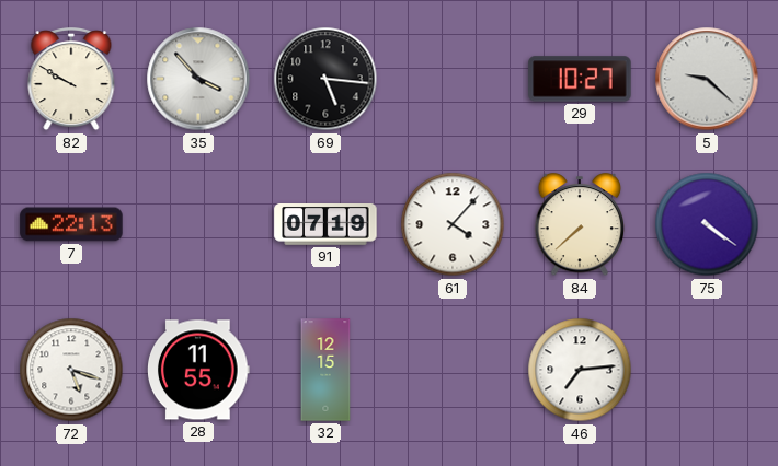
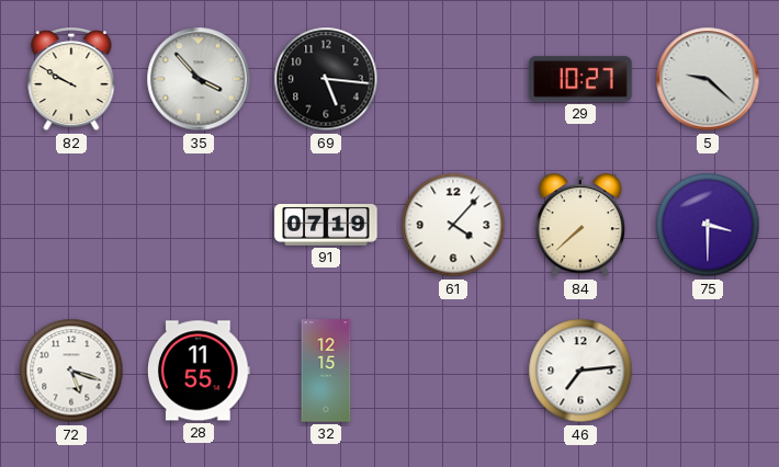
7: 22:13 -> none
75: 4:21 -> 3:30
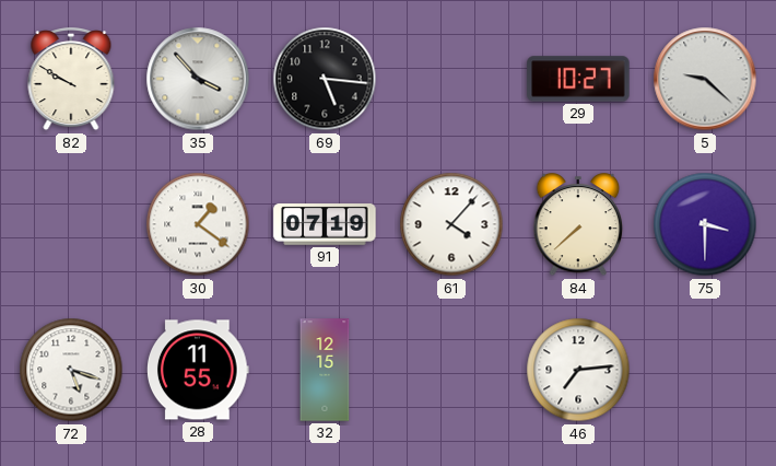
30: none -> 1:21
